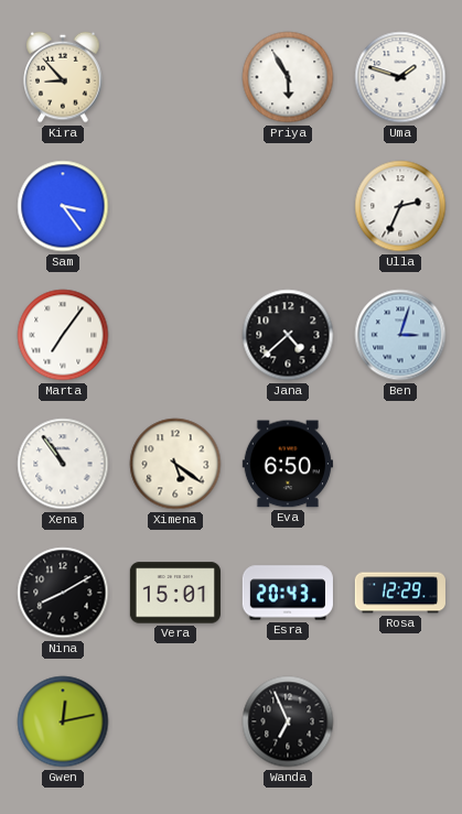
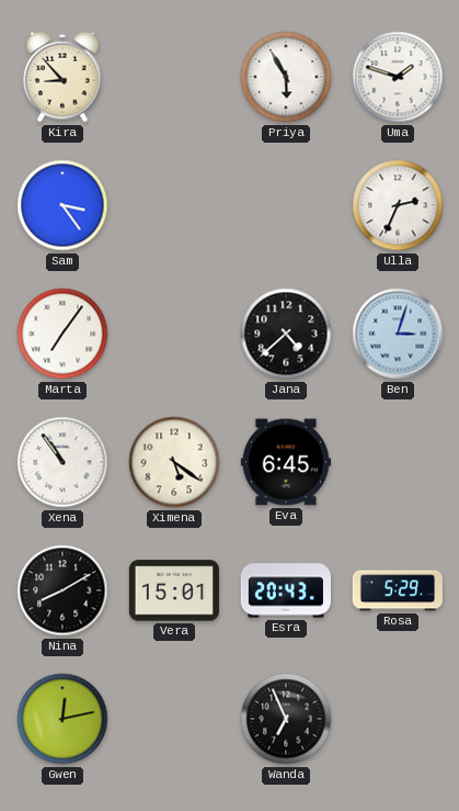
Eva: 6:50 -> 6:45
Rosa: 12:29 -> 5:29
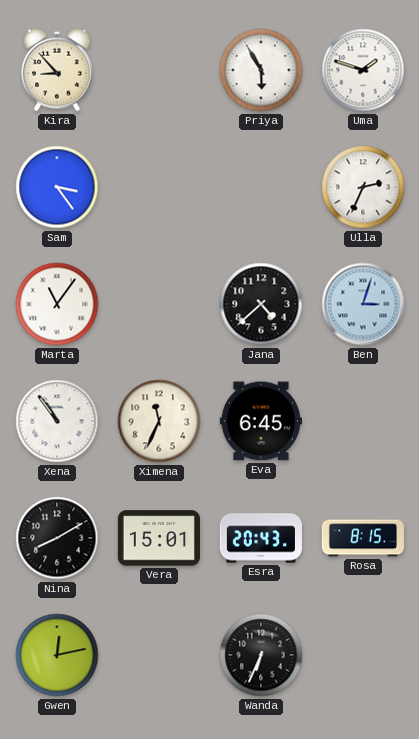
Marta: 7:06 -> 11:06
Ximena: 5:21 -> 11:34
Rosa: 5:29 -> 8:15
Wanda: 6:56 -> 6:34
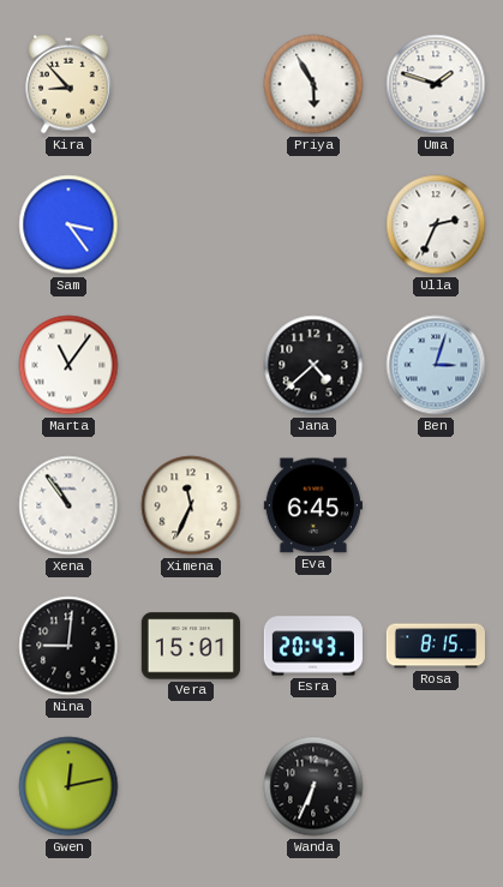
Nina: 8:10 -> 9:01
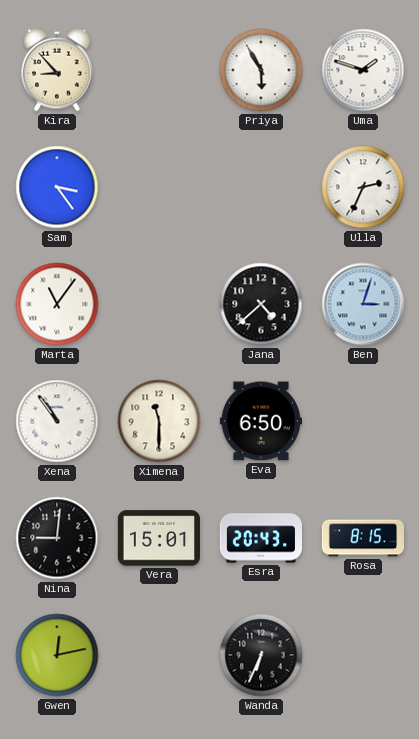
Ximena: 11:34 -> 11:30
Eva: 6:45 -> 6:50
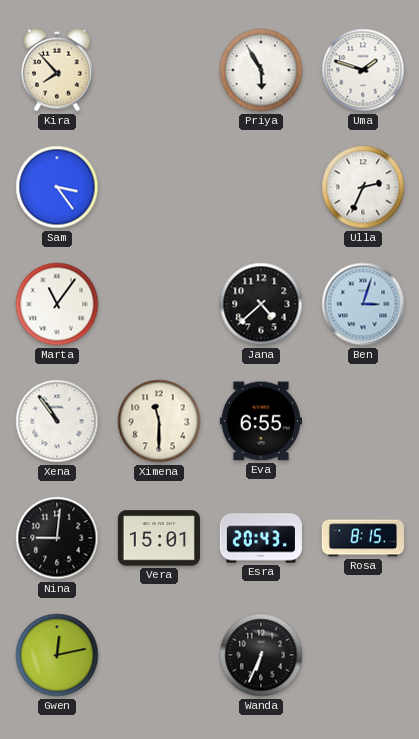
Kira: 8:53 -> 7:53
Eva: 6:50 -> 6:55
